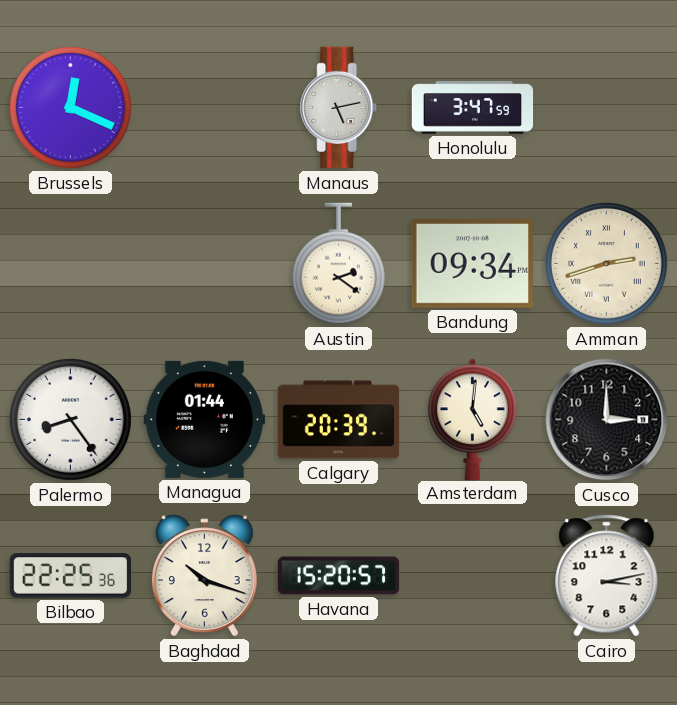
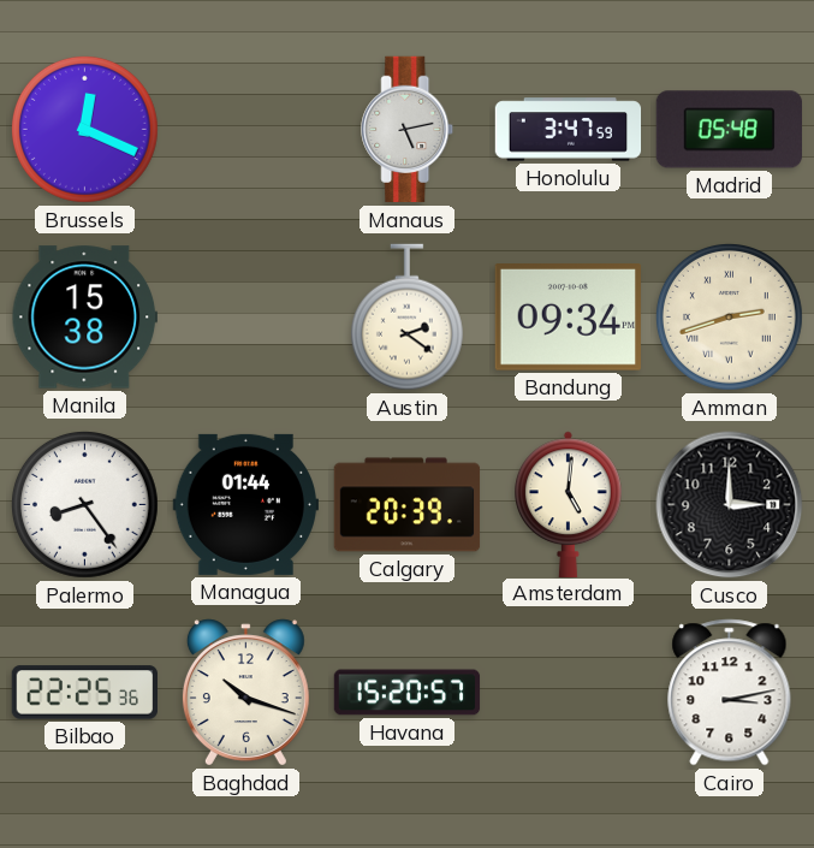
Madrid: none -> 05:48
Manila: none -> 15:38
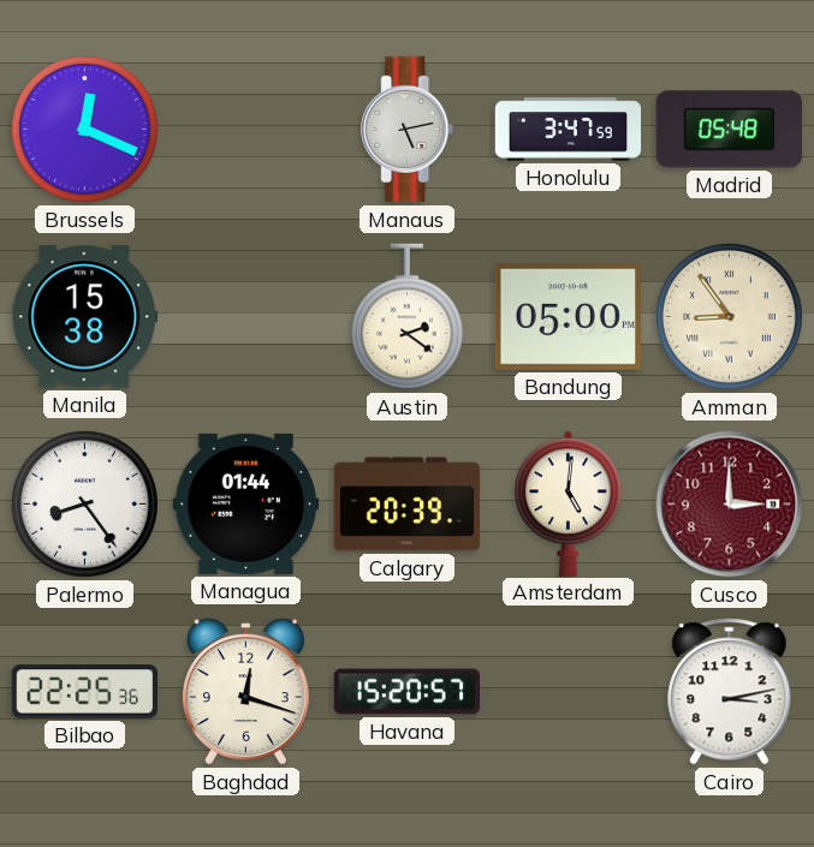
Bandung: 09:34 -> 05:00
Amman: 2:42 -> 8:54
Cusco dial: black -> burgundy
Baghdad: 10:18 -> 12:18
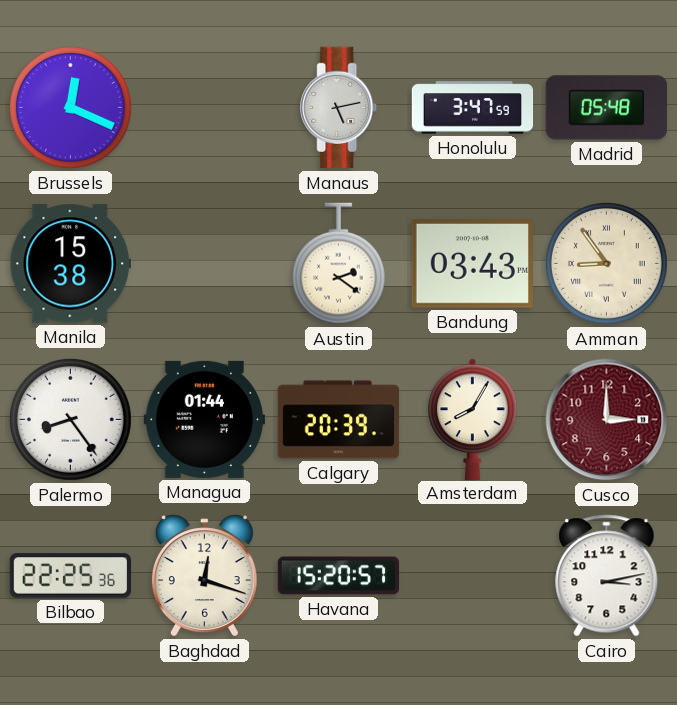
Bandung: 05:00 -> 03:43
Amsterdam: 5:01 -> 8:05
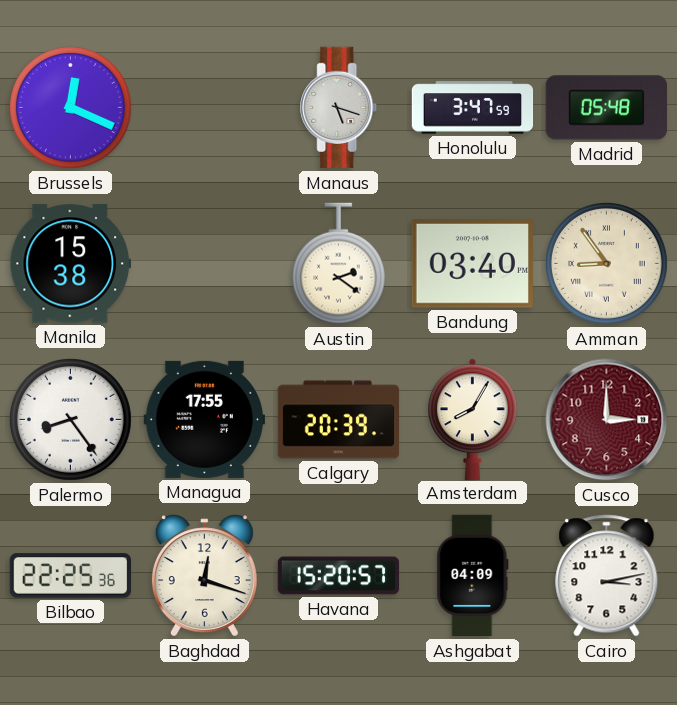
Manaus: 5:13 -> 5:18
Bandung: 03:43 -> 03:40
Managua: 01:44 -> 17:55
Ashgabat: none -> 04:09
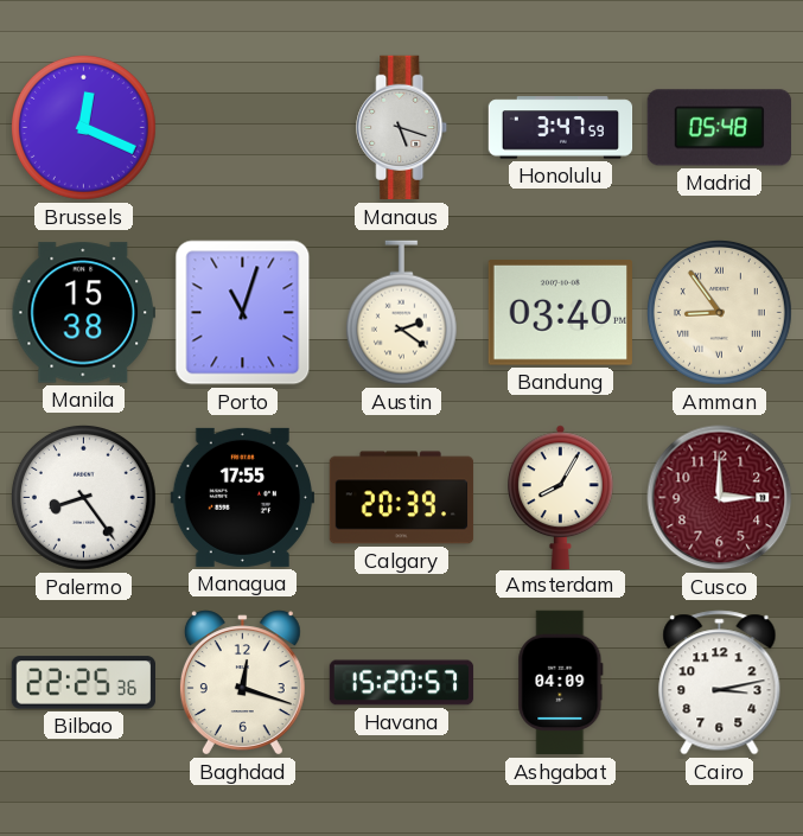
Porto: none -> 11:03
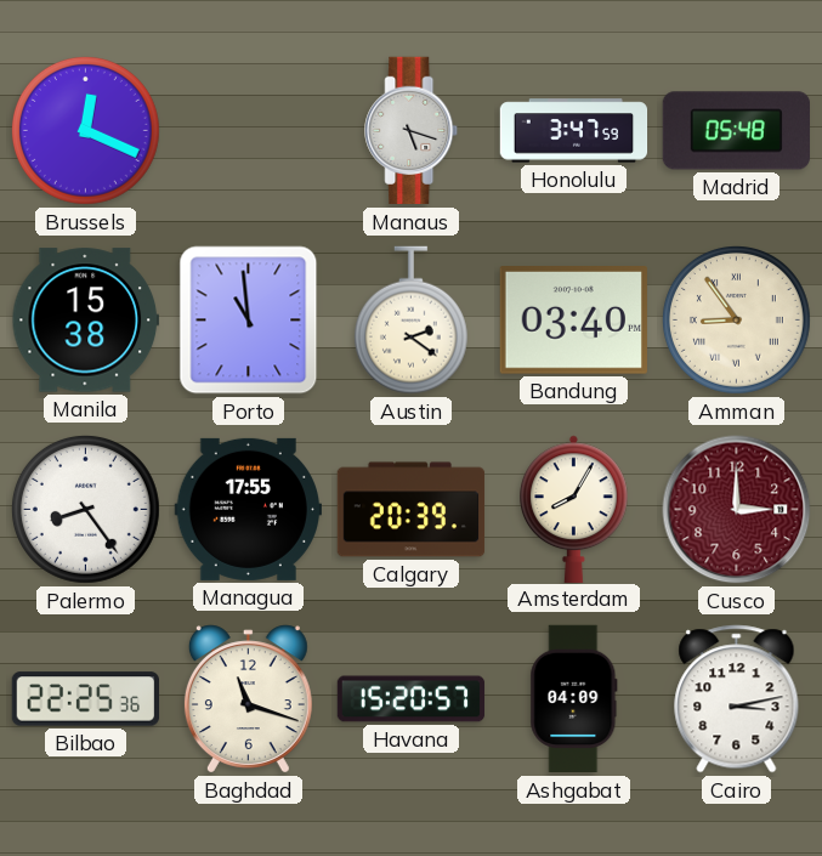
Porto: 11:03 -> 10:59
Baghdad: 12:18 -> 11:18
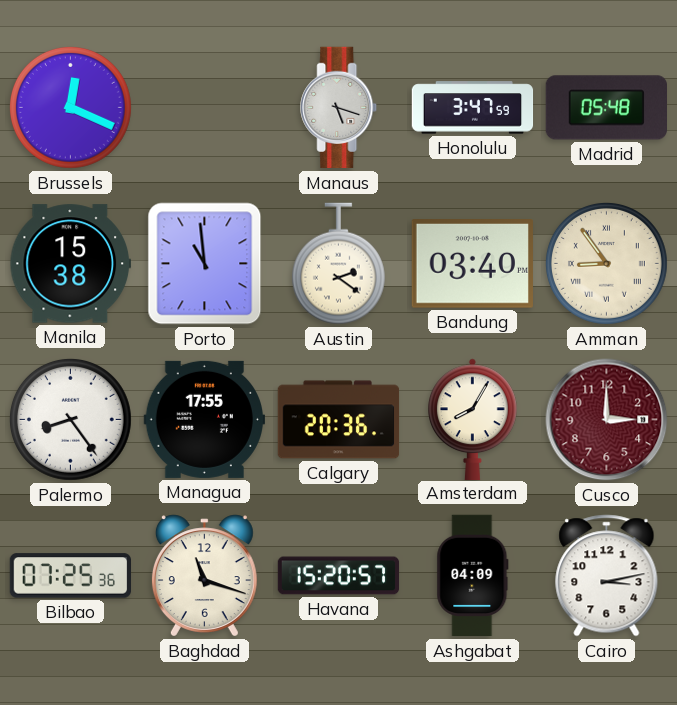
Calgary: 20:39 -> 20:36
Bilbao: 22:25 -> 07:25
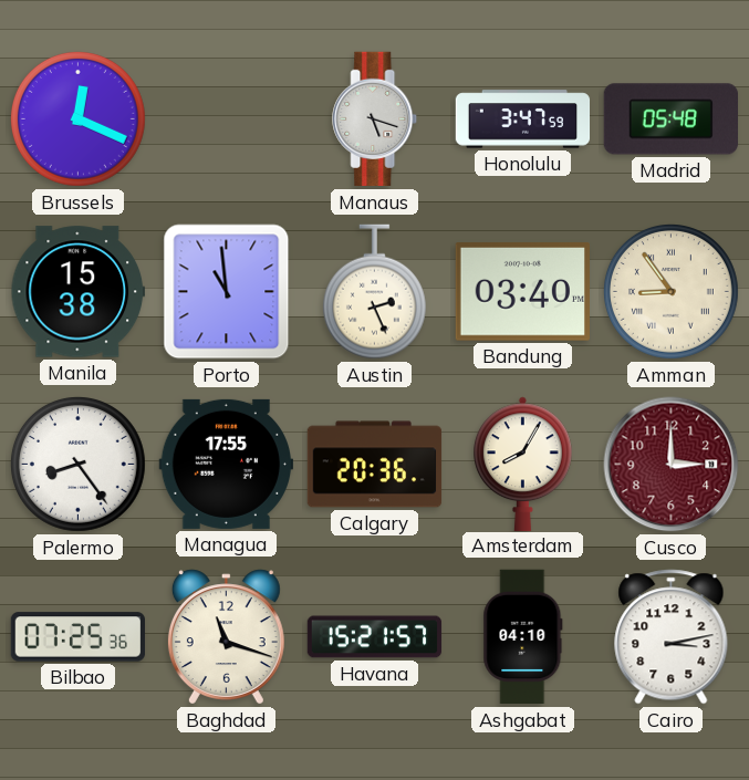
Austin: 2:21 -> 2:26
Havana: 15:20 -> 15:21
Ashgabat: 04:09 -> 04:10
